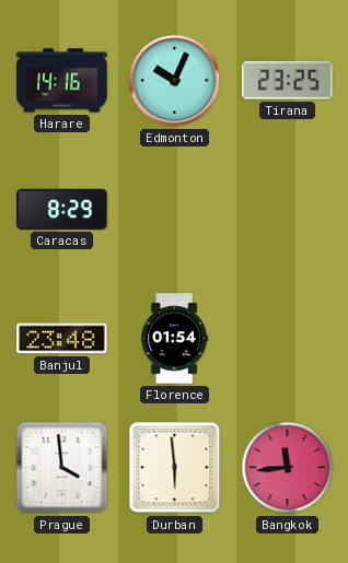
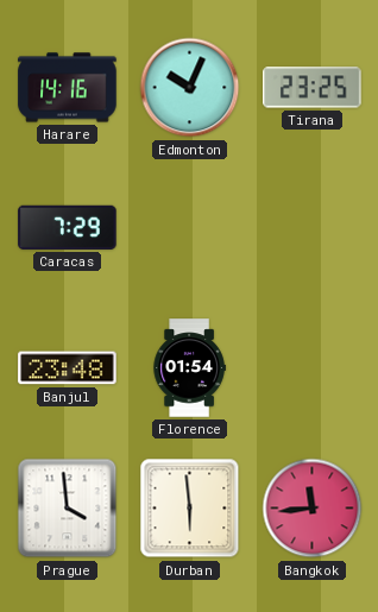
Caracas: 8:29 -> 7:29
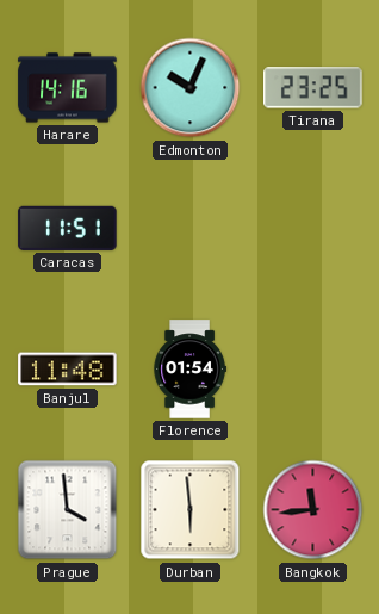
Caracas: 7:29 -> 11:51
Banjul: 23:48 -> 11:48
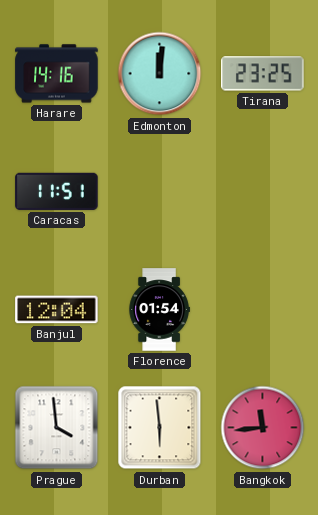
Edmonton: 10:04 -> 12:01
Banjul: 11:48 -> 12:04
